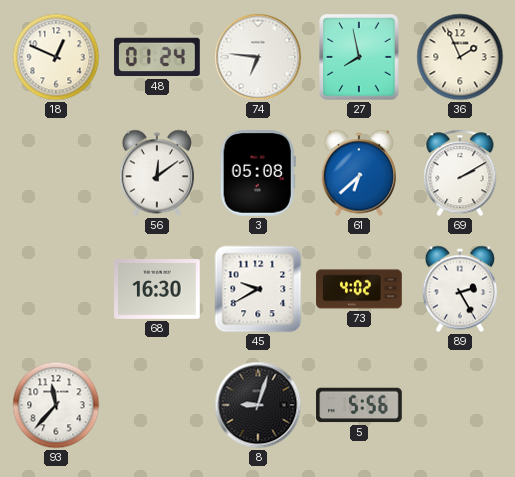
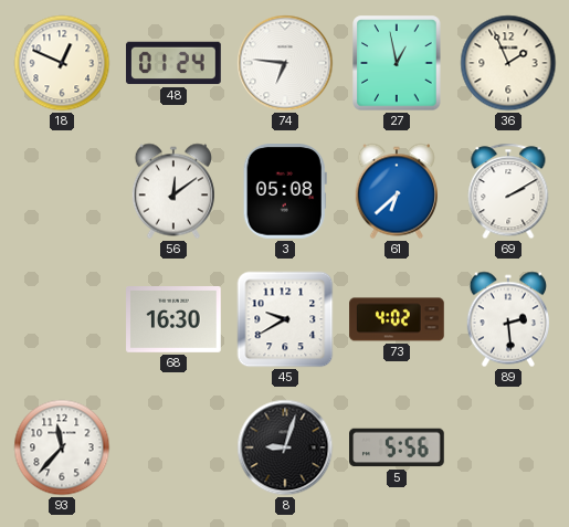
27: 7:58 -> 12:58
89: 2:25 -> 2:29
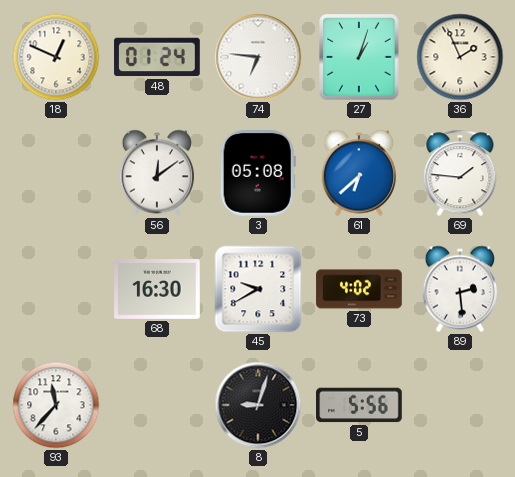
27: 12:58 -> 1:03
69: 2:10 -> 1:46
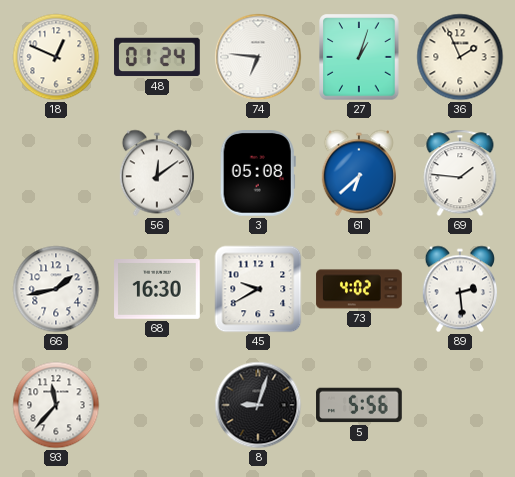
66: none -> 1:43
